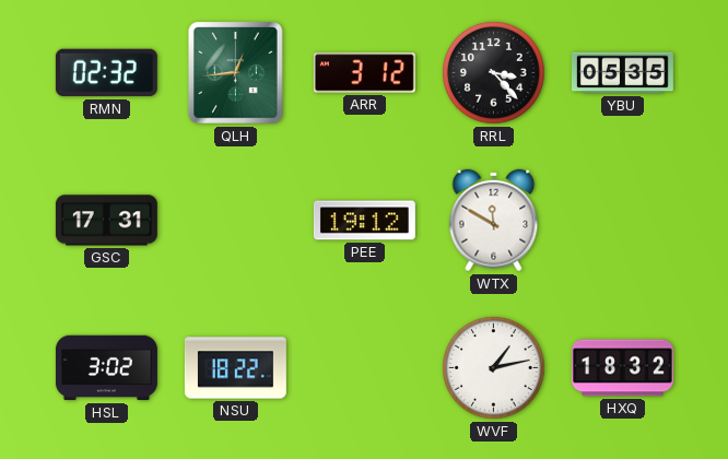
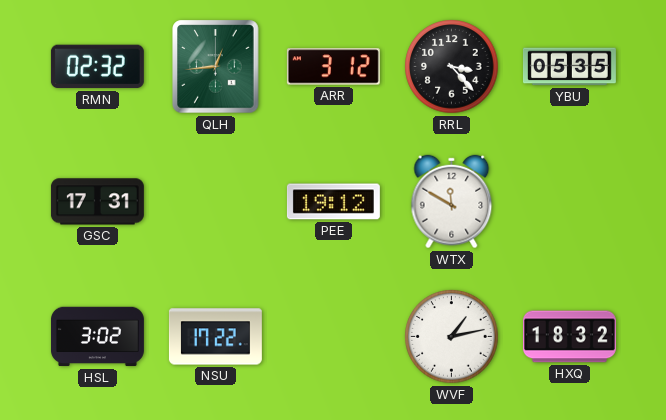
NSU: 18:22 -> 17:22
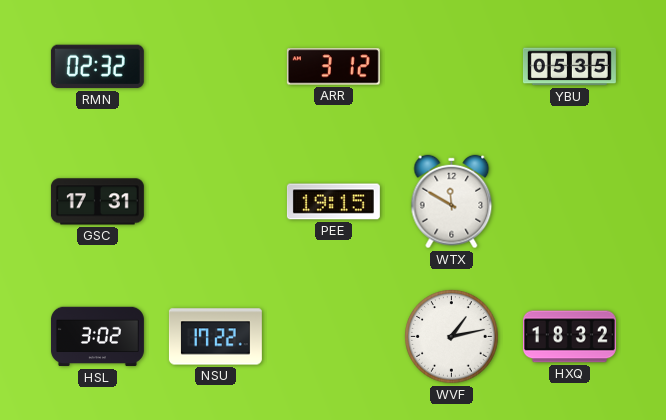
QLH: 12:44 -> none
RRL: 3:23 -> none
PEE: 19:12 -> 19:15
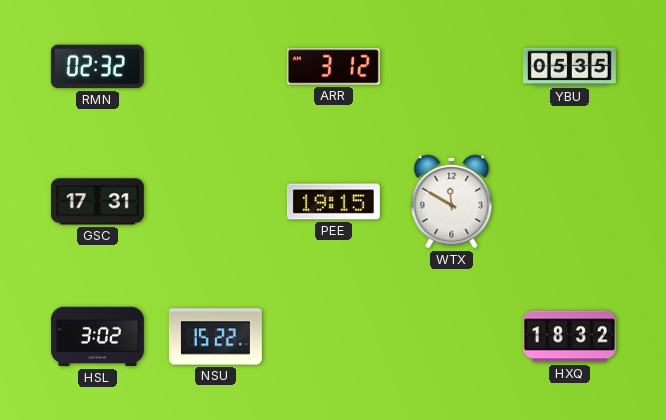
NSU: 17:22 -> 15:22
WVF: 1:13 -> none
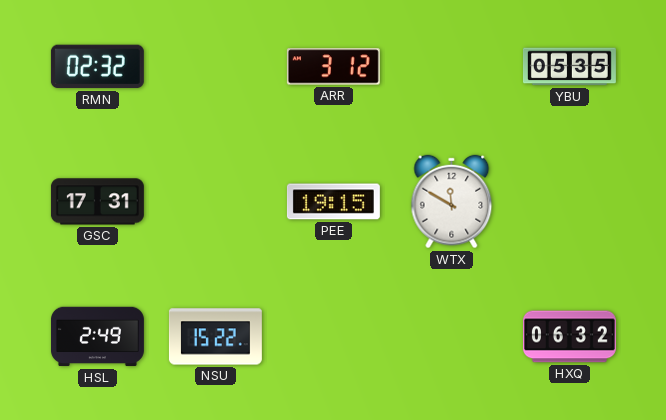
HSL: 3:02 -> 2:49
HXQ: 18:32 -> 06:32
